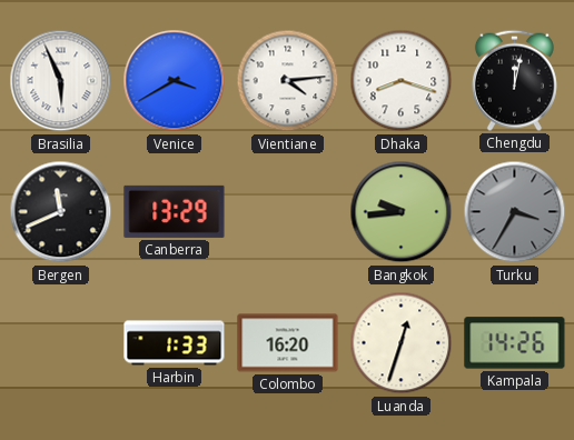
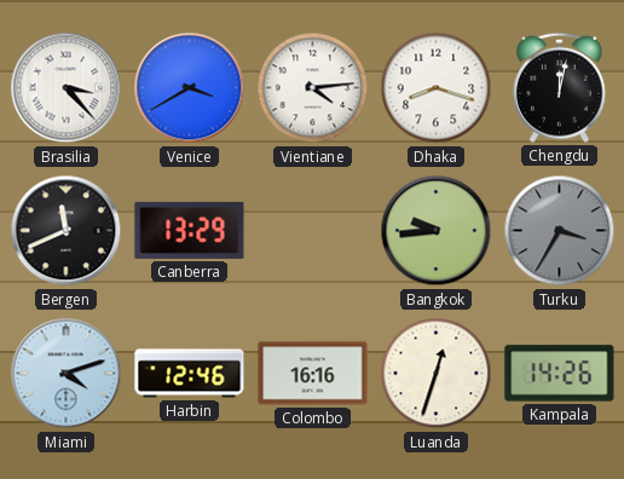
Brasilia: 5:56 -> 3:23
Miami: none -> 4:12
Harbin: 1:33 -> 12:46
Colombo: 16:20 -> 16:16
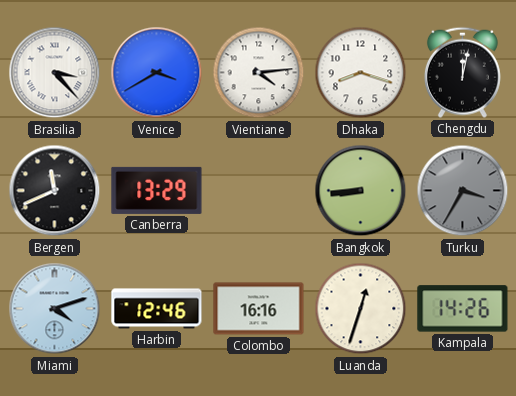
Bangkok: 9:44 -> 8:44
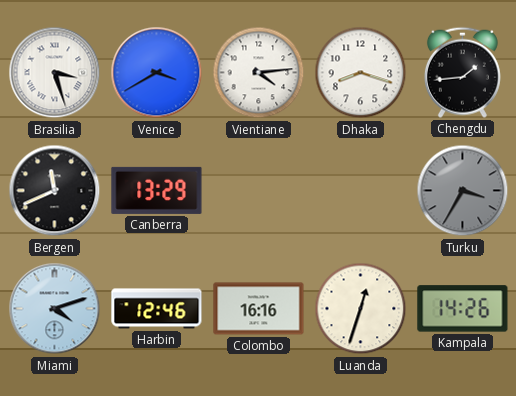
Brasilia: 3:23 -> 3:27
Chengdu: 12:02 -> 1:44
Bangkok: 8:44 -> none
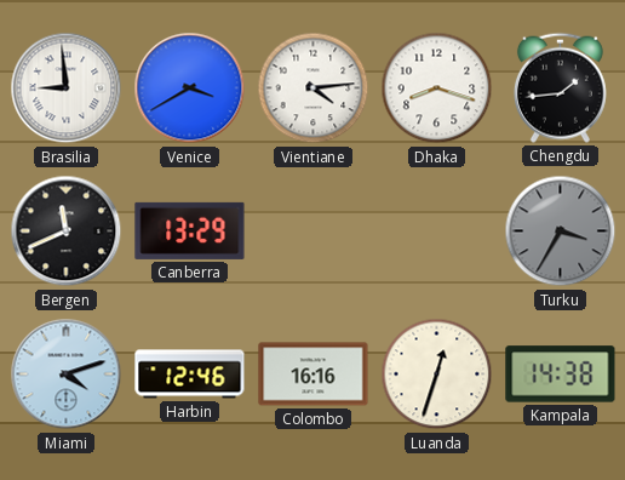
Brasilia: 3:27 -> 8:59
Kampala: 14:26 -> 14:38
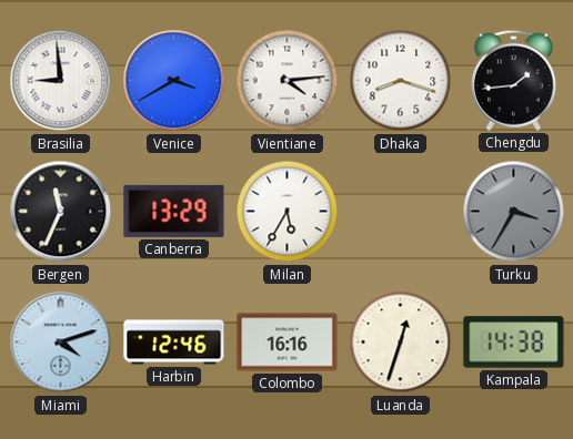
Bergen: 11:41 -> 11:34
Milan: none -> 5:35
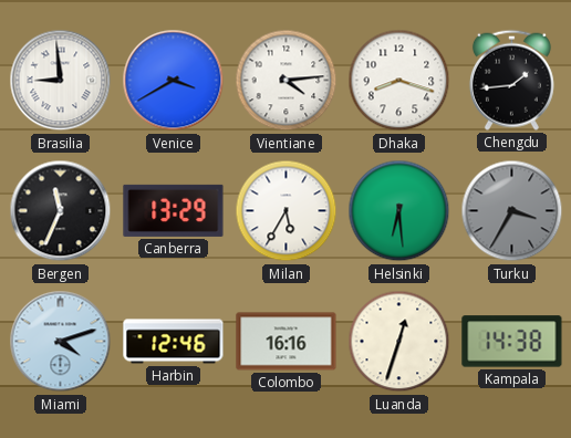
Helsinki: none -> 6:29
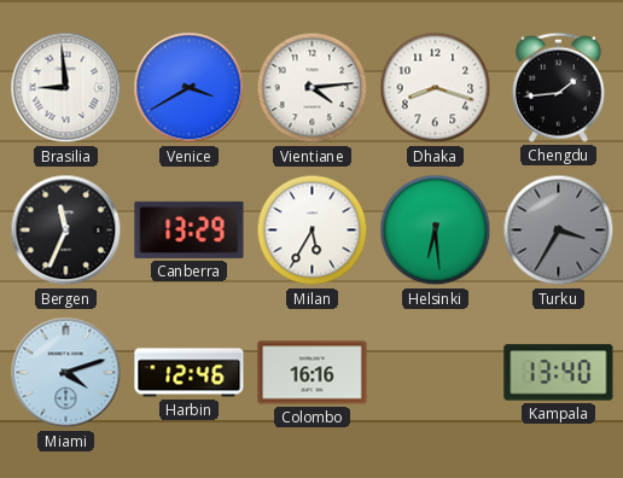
Luanda: 12:33 -> none
Kampala: 14:38 -> 13:40
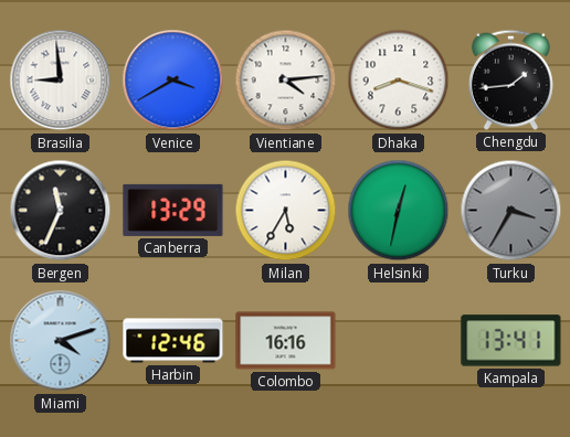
Helsinki: 6:29 -> 12:32
Kampala: 13:40 -> 13:41
